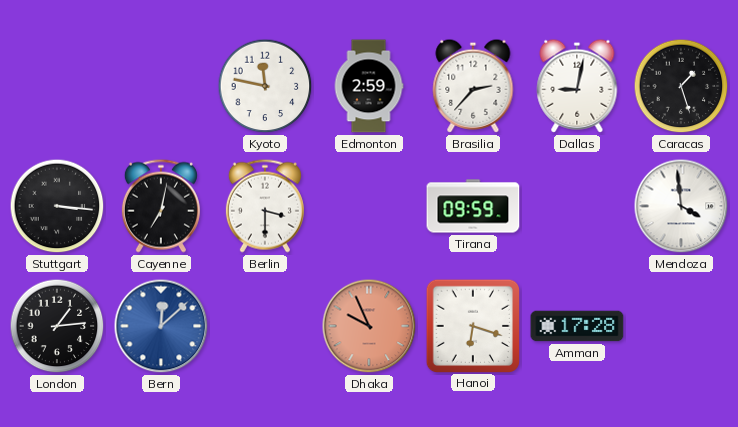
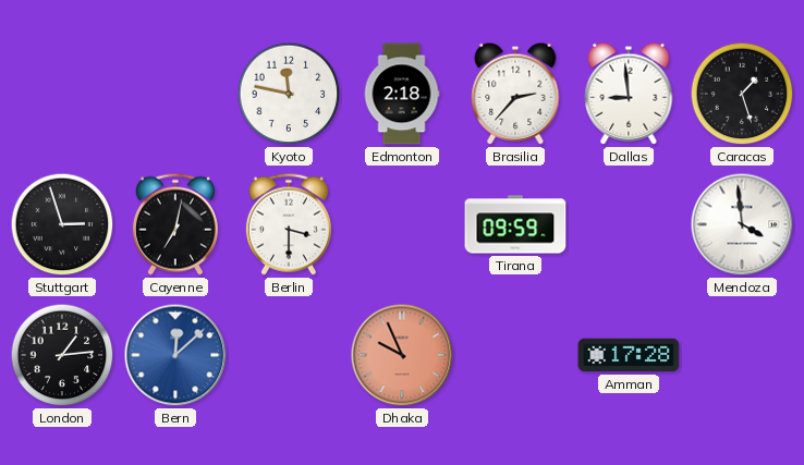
Edmonton: 2:59 -> 2:18
Dallas: 9:02 -> 8:59
Stuttgart: 3:16 -> 2:57
Hanoi: 6:18 -> none
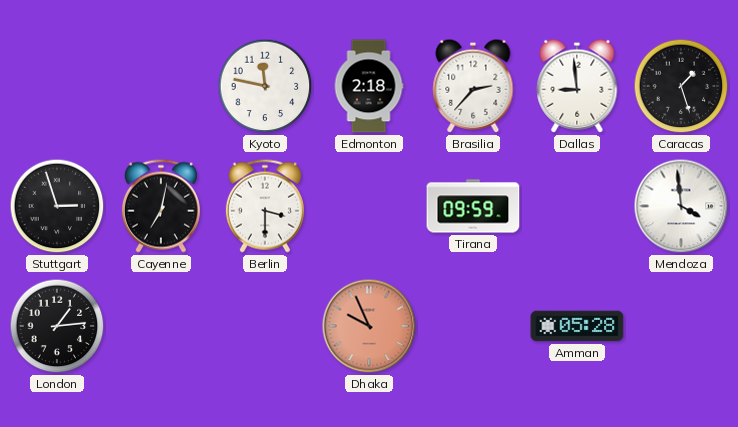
Bern: 12:08 -> none
Amman: 17:28 -> 05:28
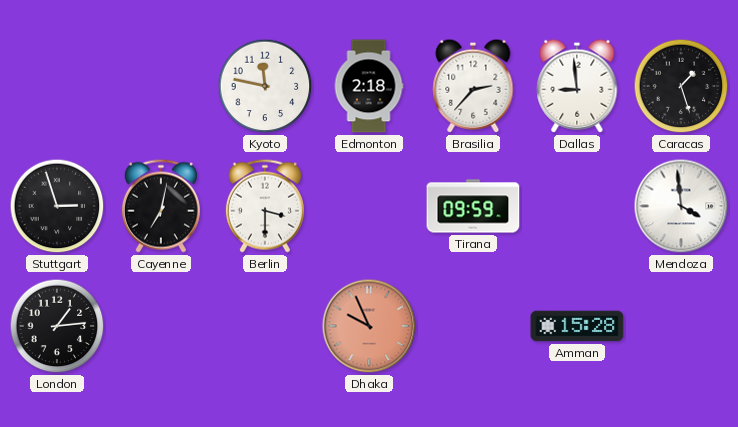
Amman: 05:28 -> 15:28
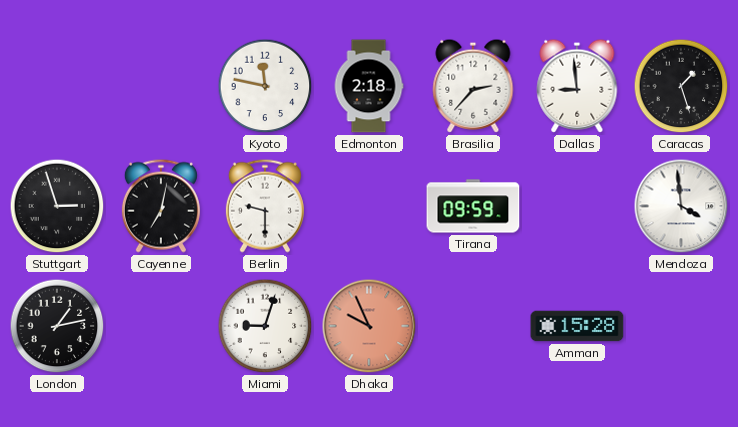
Berlin: 3:30 -> 9:30
London: 1:14 -> 1:13
Miami: none -> 9:03
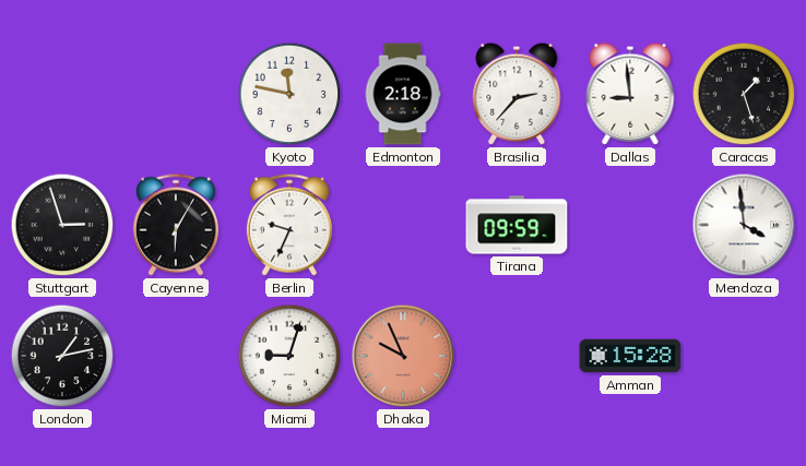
Cayenne: 7:02 -> 6:05
Berlin: 9:30 -> 9:34
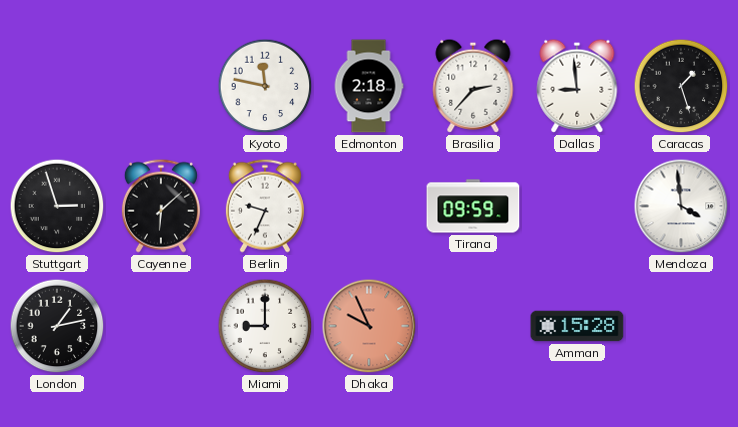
Cayenne: 6:05 -> 6:08
Miami: 9:03 -> 9:00
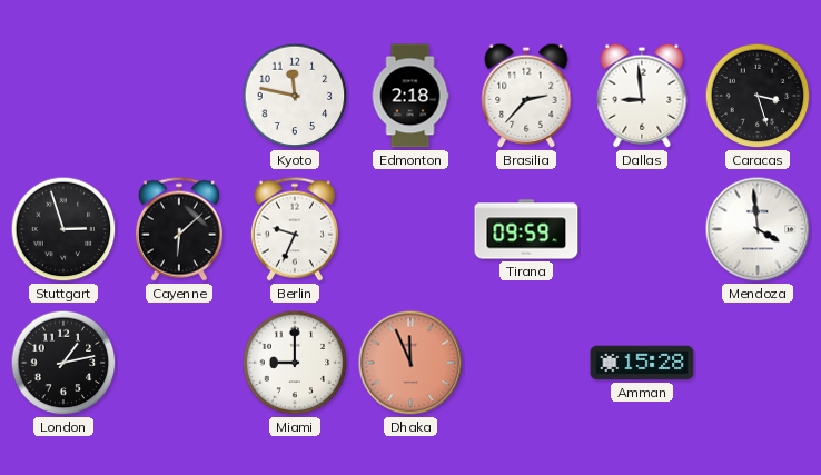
Caracas: 1:27 -> 3:27
Dhaka: 9:56 -> 11:56
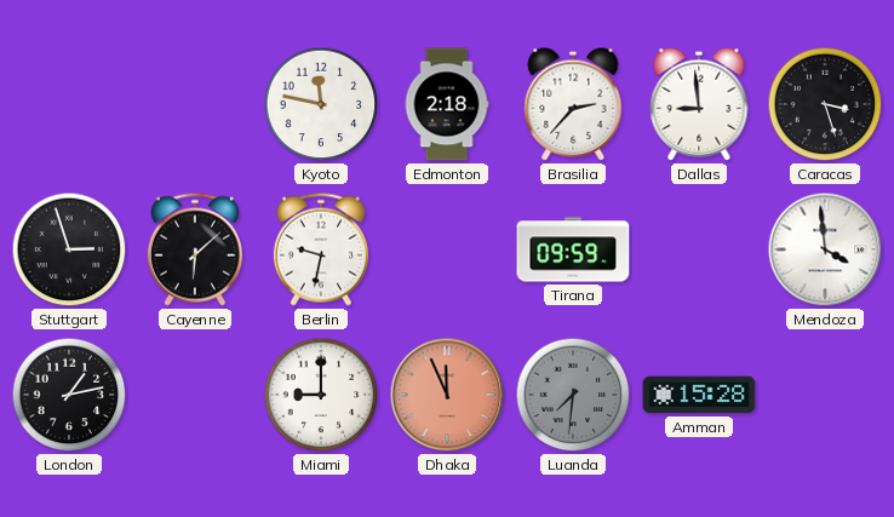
Berlin: 9:34 -> 9:32
Luanda: none -> 7:31
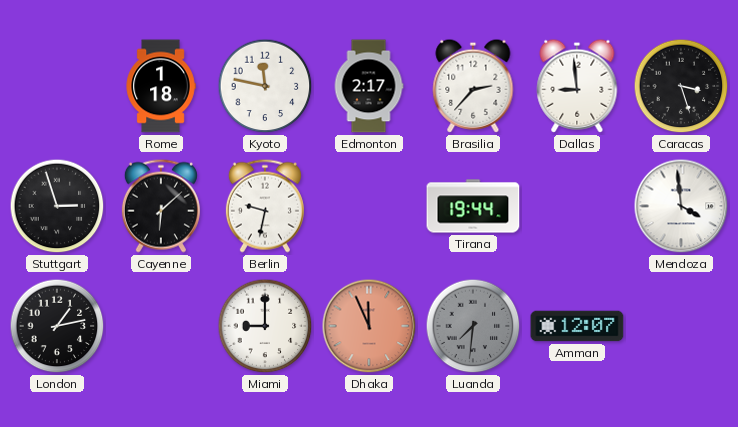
Rome: none -> 1:18
Edmonton: 2:18 -> 2:17
Tirana: 09:59 -> 19:44
Amman: 15:28 -> 12:07
